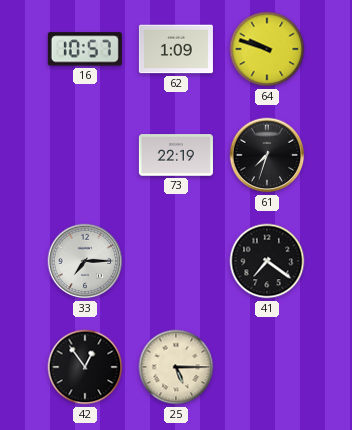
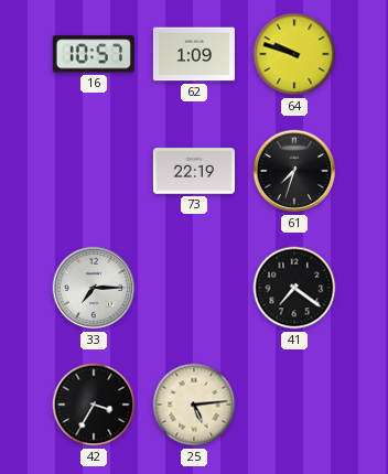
42: 12:54 -> 3:35
25: 5:15 -> 5:14
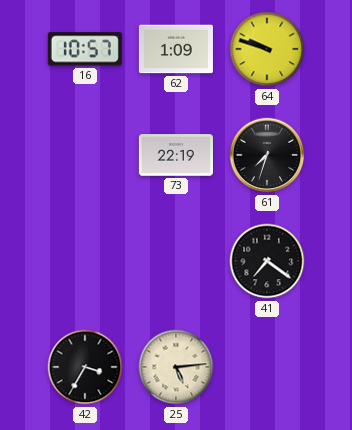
33: 7:15 -> none
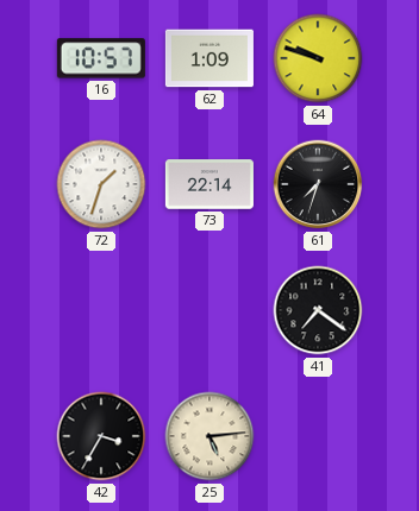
72: none -> 1:33
73: 22:19 -> 22:14
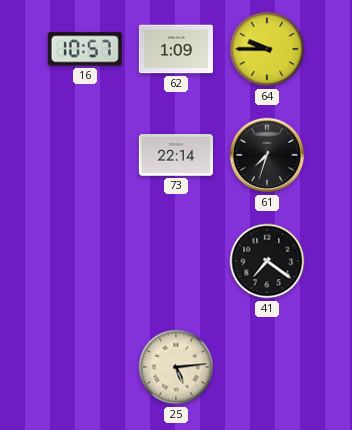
64: 9:48 -> 9:45
72: 1:33 -> none
42: 3:35 -> none
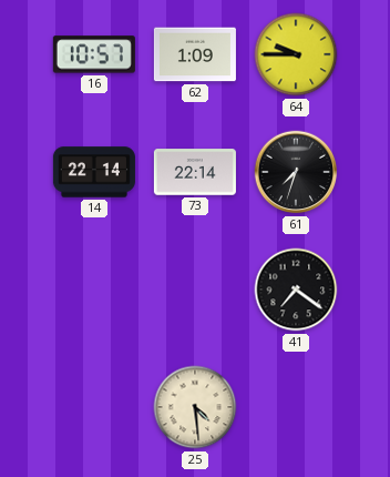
14: none -> 22:14
25: 5:14 -> 4:29
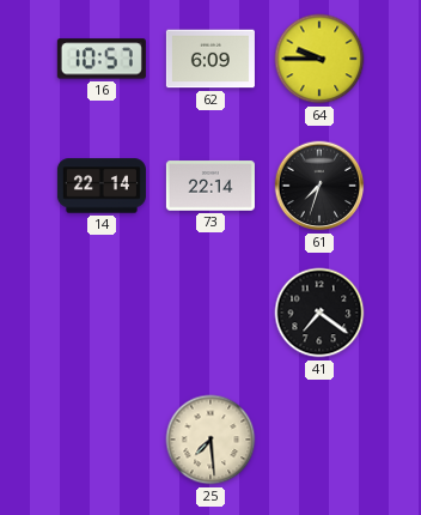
62: 1:09 -> 6:09
25: 4:29 -> 7:29
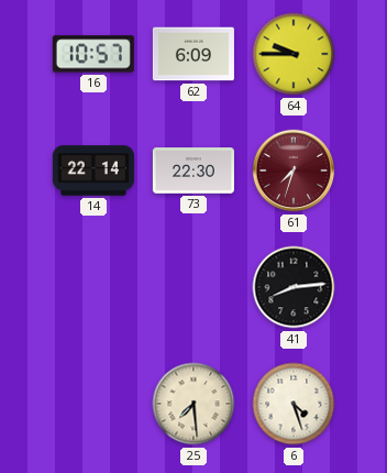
73: 22:14 -> 22:30
61 dial: black -> burgundy
41: 7:21 -> 8:14
6: none -> 4:27
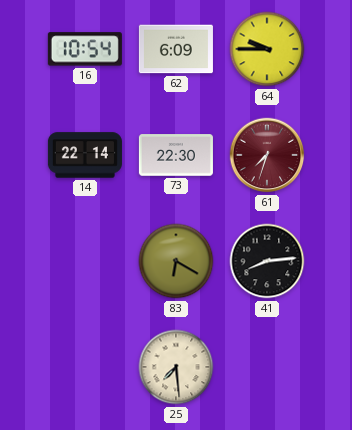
16: 10:57 -> 10:54
83: none -> 6:20
6: 4:27 -> none
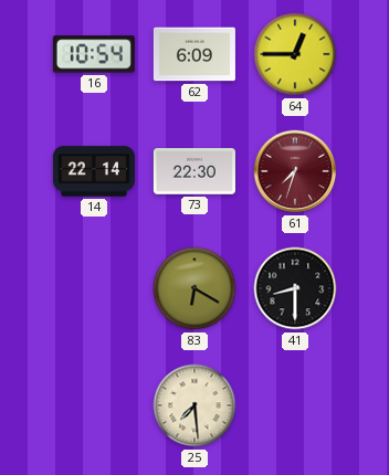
64: 9:45 -> 12:45
41: 8:14 -> 8:30
